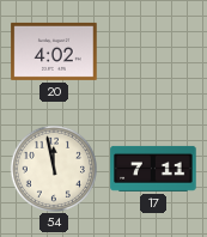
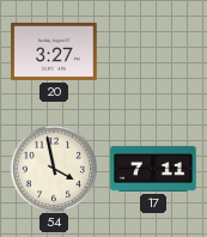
20: 4:02 -> 3:27
54: 11:58 -> 3:58
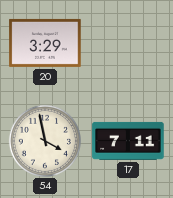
20: 3:27 -> 3:29
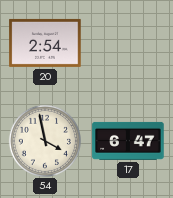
20: 3:29 -> 2:54
17: 7:11 -> 6:47
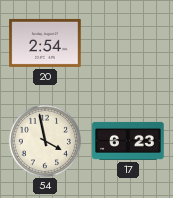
17: 6:47 -> 6:23
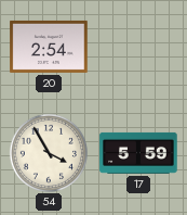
54: 3:58 -> 3:55
17: 6:23 -> 5:59
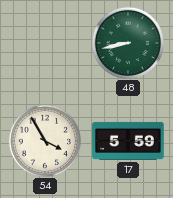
20: 2:54 -> none
48: none -> 8:43
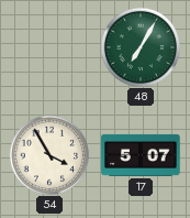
48: 8:43 -> 7:05
17: 5:59 -> 5:07
